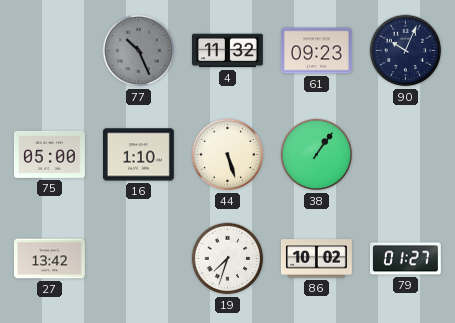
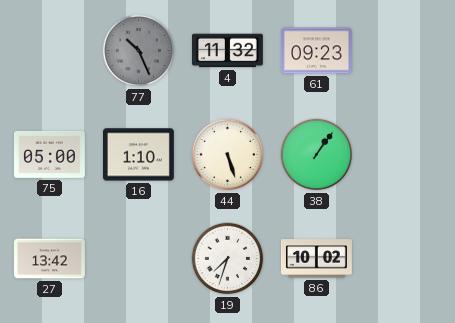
90: 10:04 -> none
79: 01:27 -> none
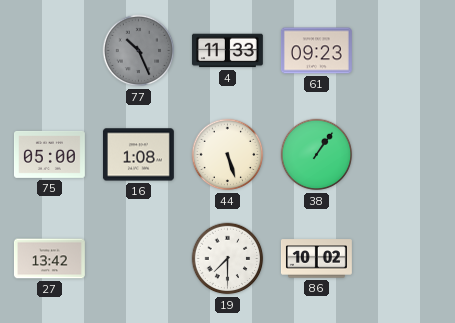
4: 11:32 -> 11:33
16: 1:10 -> 1:08
19: 7:33 -> 7:30
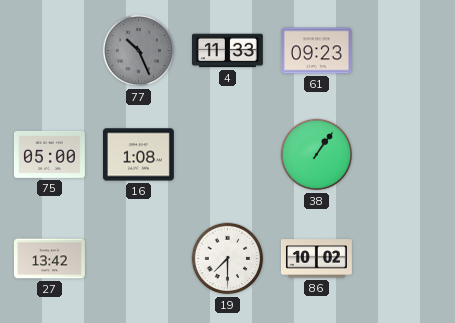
44: 5:27 -> none
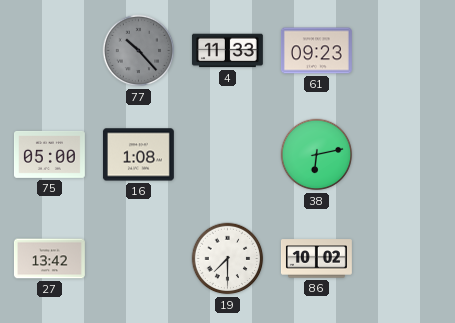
77: 10:26 -> 10:23
38: 1:06 -> 6:13
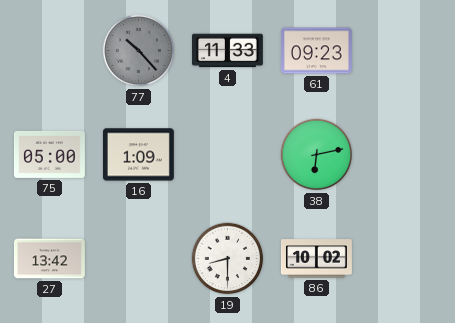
16: 1:08 -> 1:09
19: 7:30 -> 8:30
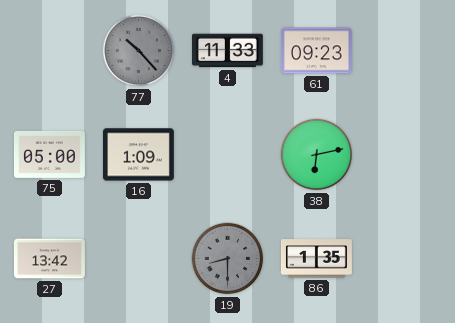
19 dial: white -> grey
86: 10:02 -> 1:35
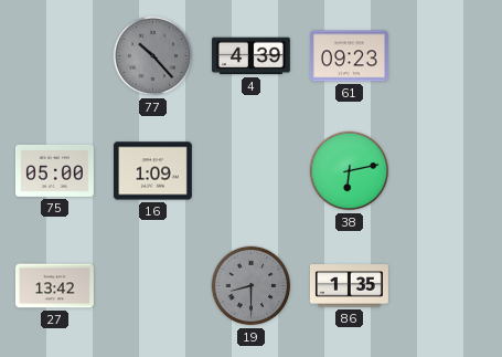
4: 11:33 -> 4:39
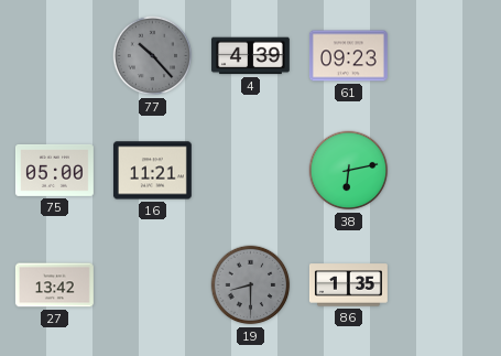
16: 1:09 -> 11:21
